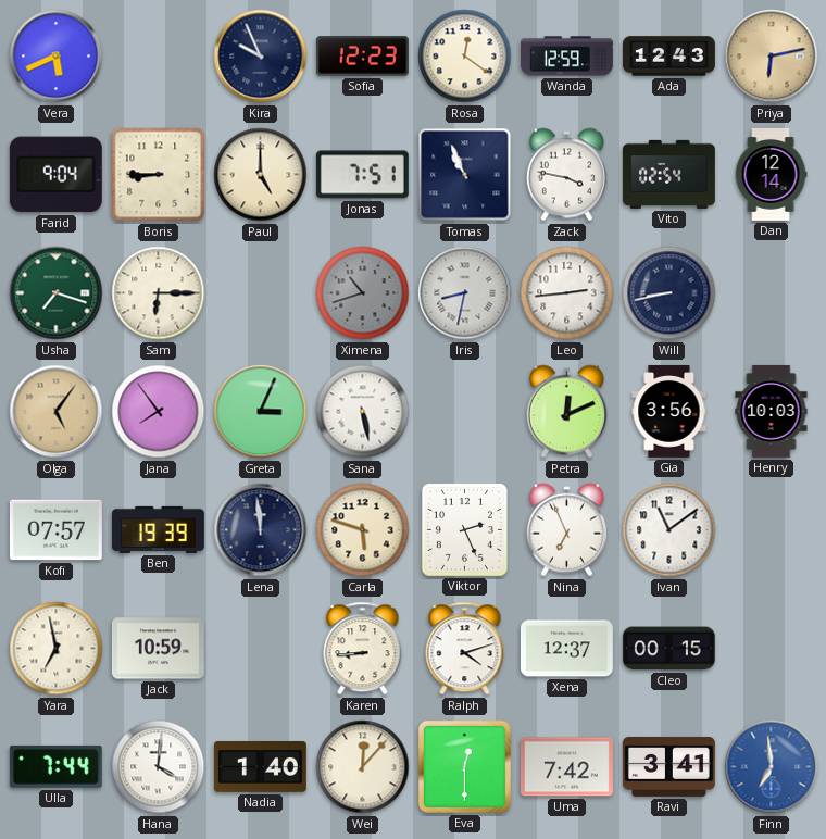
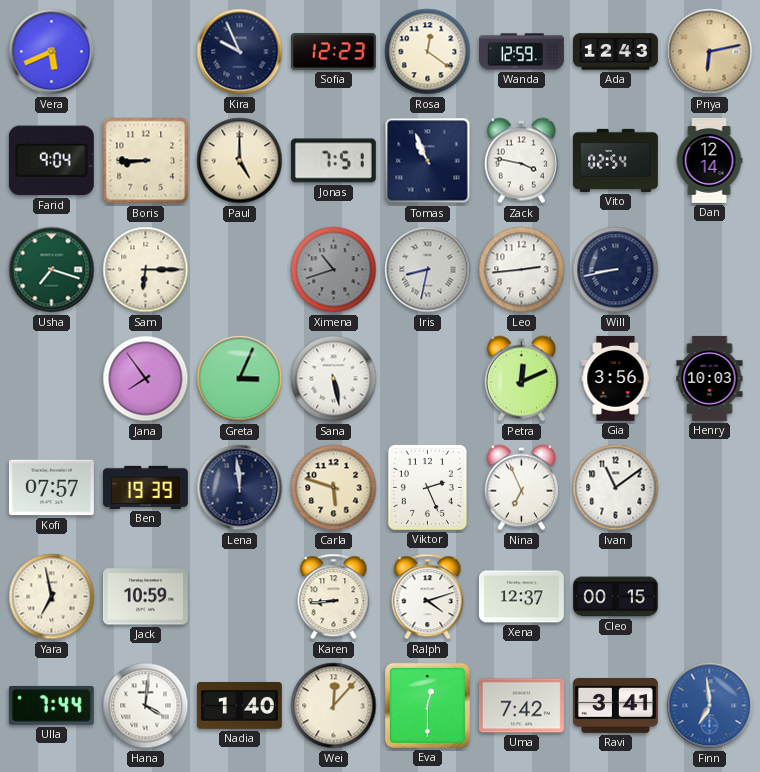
Olga: 5:06 -> none
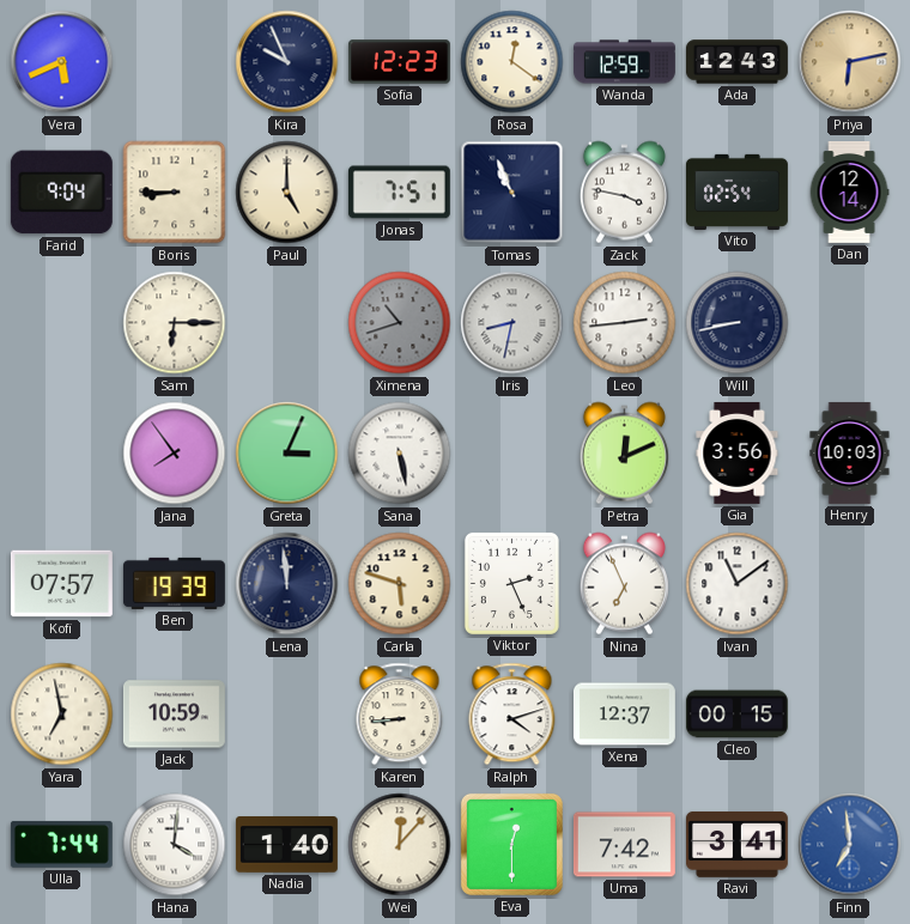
Usha: 7:18 -> none
